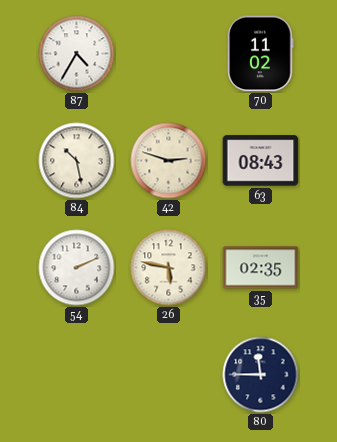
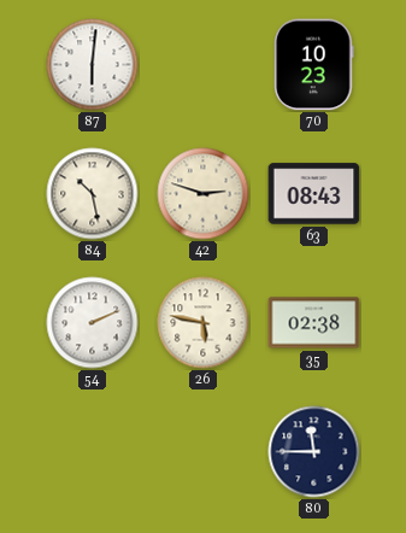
87: 4:35 -> 6:01
70: 11:02 -> 10:23
35: 02:35 -> 02:38
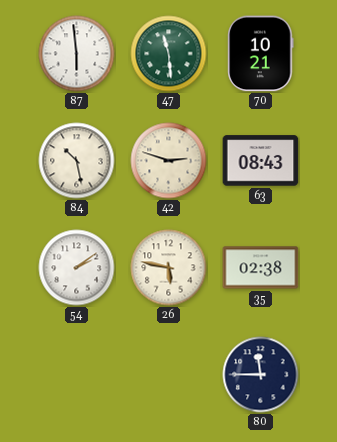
87: 6:01 -> 5:59
47: none -> 11:29
70: 10:23 -> 10:21
54: 2:11 -> 2:09
